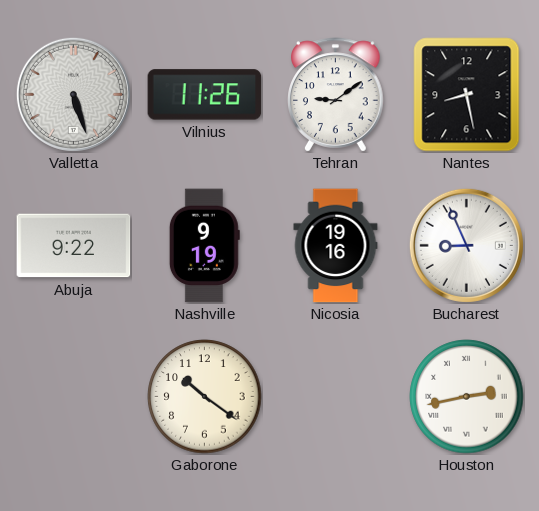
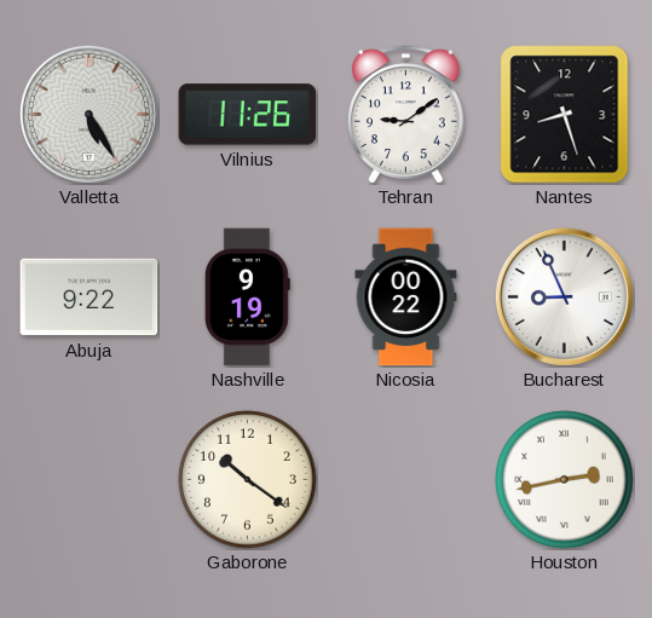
Valletta: 5:27 -> 5:25
Nantes: 8:28 -> 8:27
Nicosia: 19:16 -> 00:22
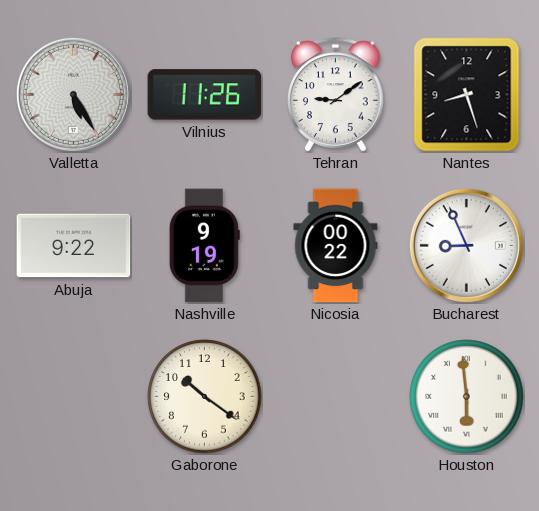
Houston: 2:43 -> 5:59
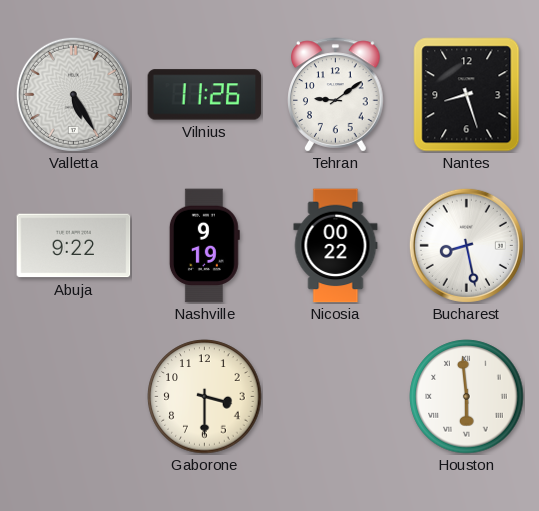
Bucharest: 8:56 -> 8:28
Gaborone: 10:21 -> 3:30
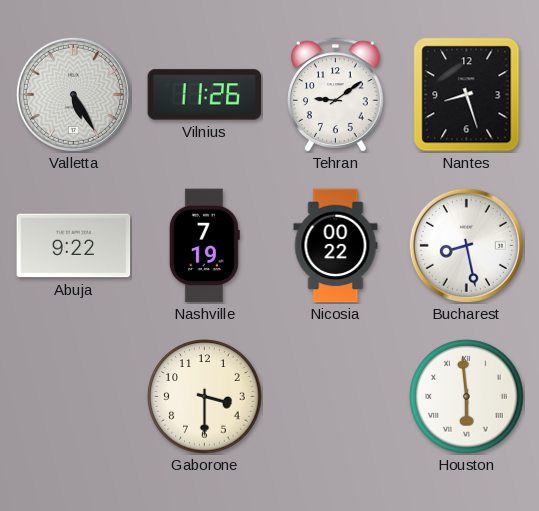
Nashville: 9:19 -> 7:19
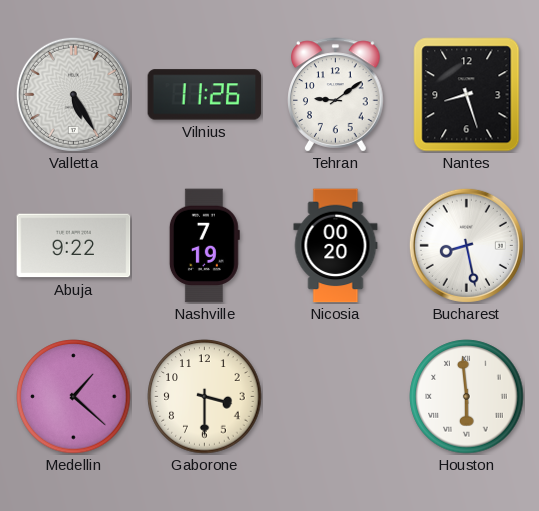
Nicosia: 00:22 -> 00:20
Medellin: none -> 1:22
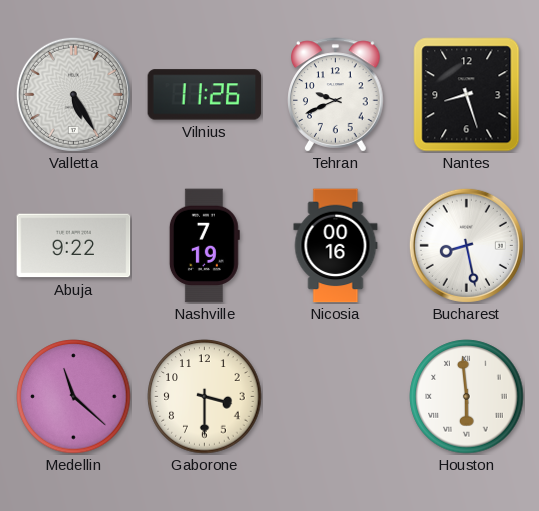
Tehran: 9:09 -> 9:41
Nicosia: 00:20 -> 00:16
Medellin: 1:22 -> 11:22
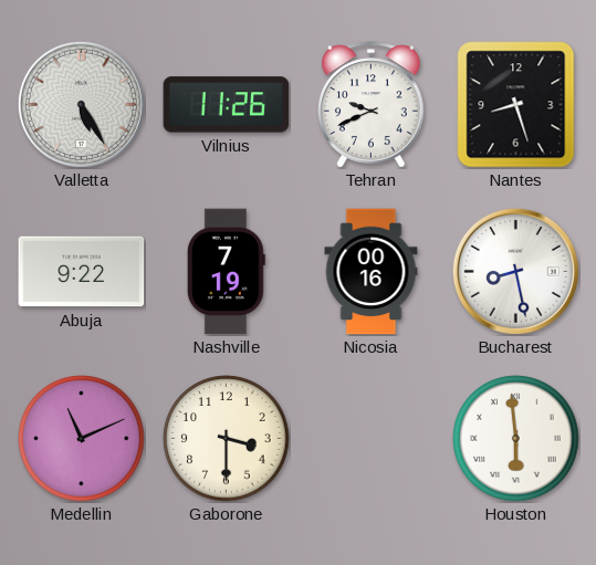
Medellin: 11:22 -> 11:11
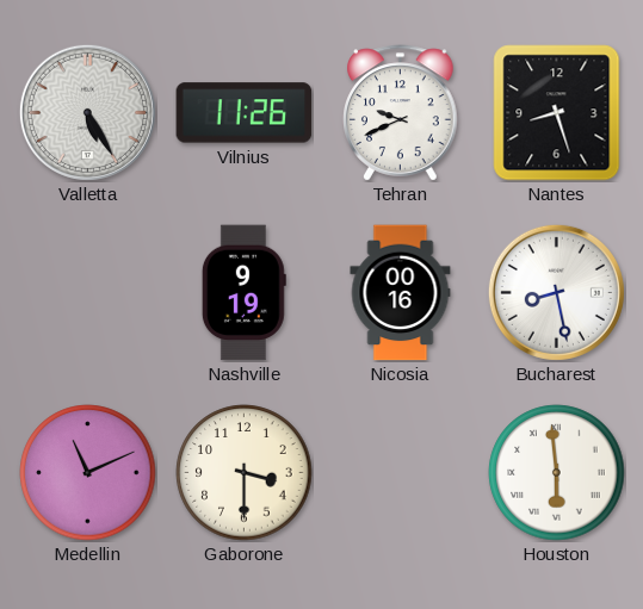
Abuja: 9:22 -> none
Nashville: 7:19 -> 9:19
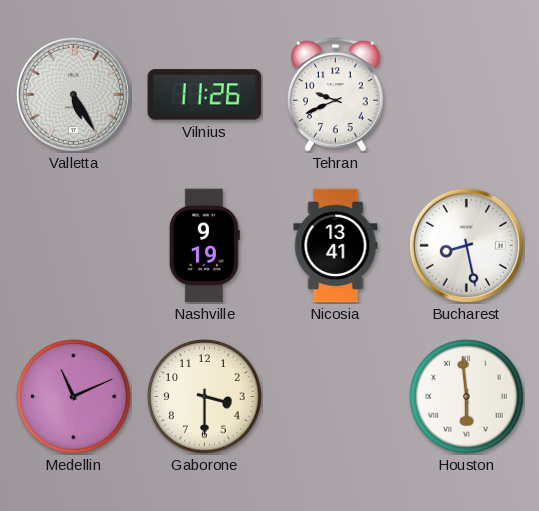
Nantes: 8:27 -> none
Nicosia: 00:16 -> 13:41
